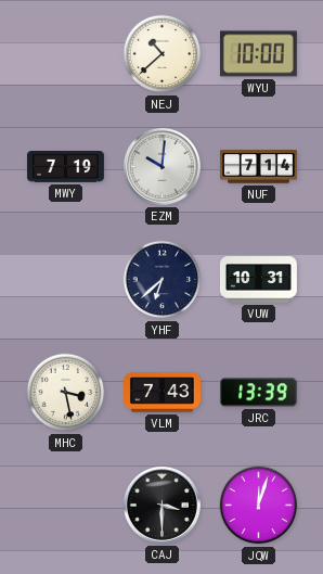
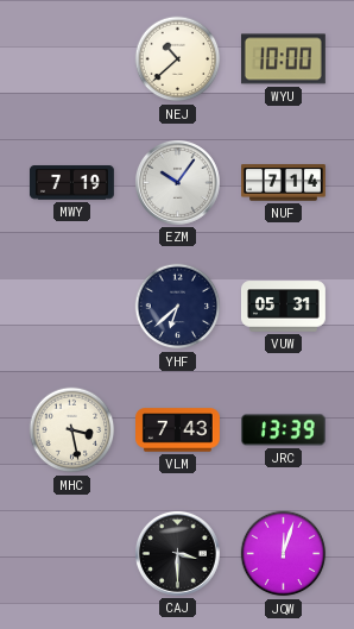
EZM: 10:01 -> 10:06
VUW: 10:31 -> 05:31
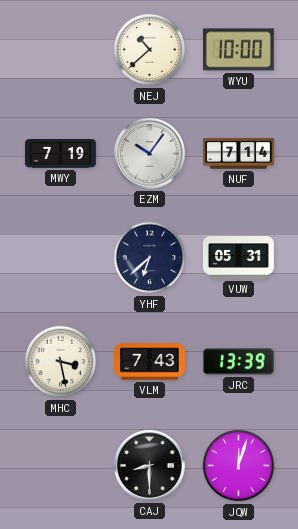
CAJ: 3:30 -> 8:30
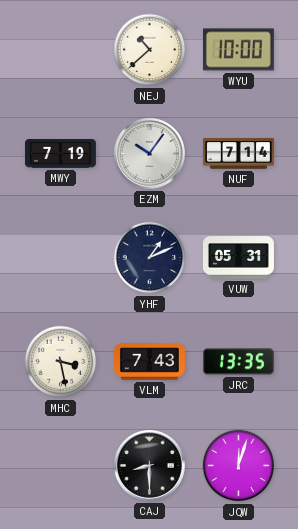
YHF: 6:38 -> 1:11
JRC: 13:39 -> 13:35
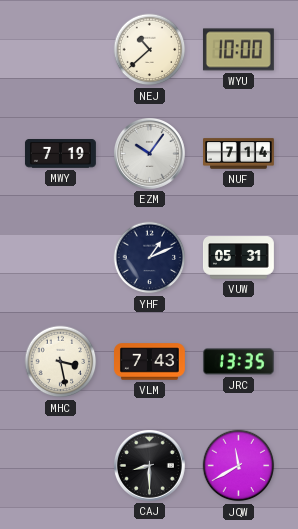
JQW: 12:03 -> 11:40
